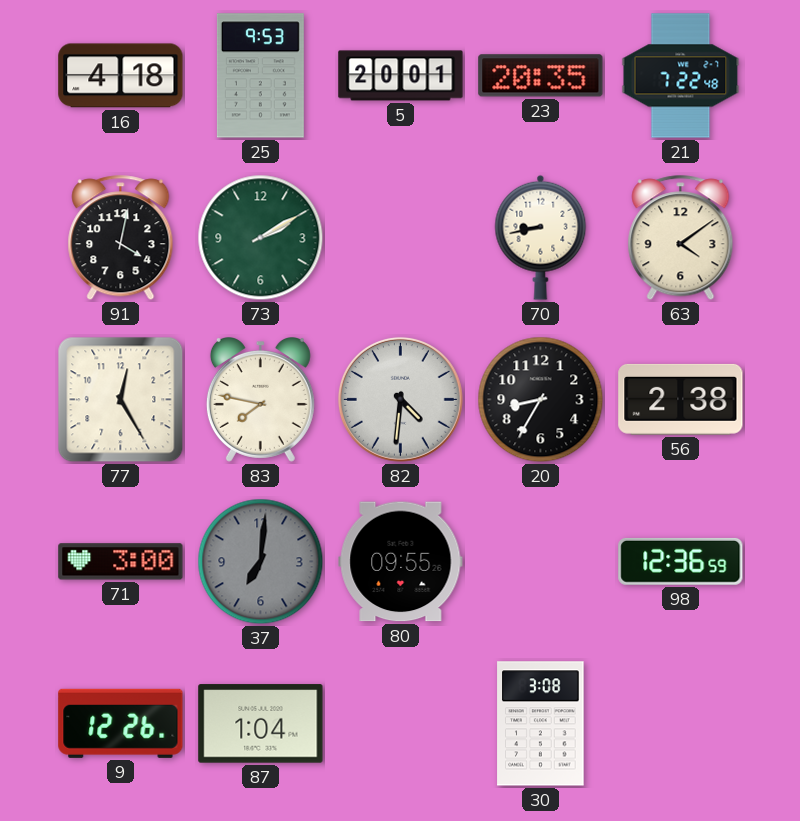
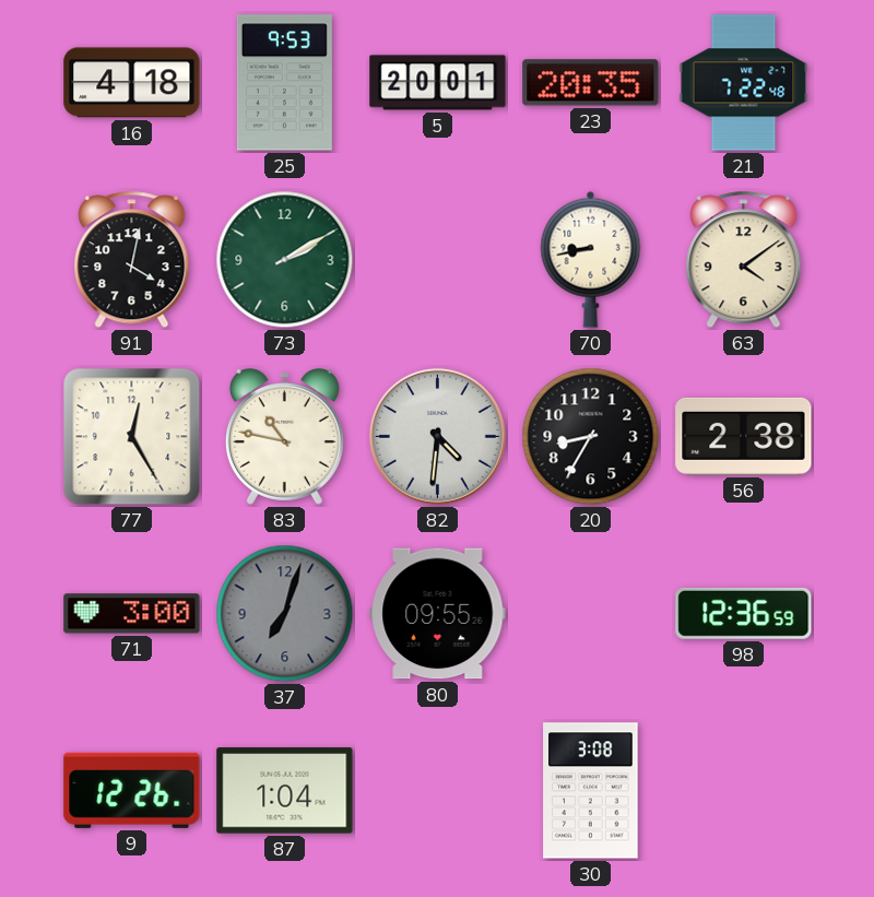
83: 7:47 -> 10:47
37: 7:01 -> 7:03
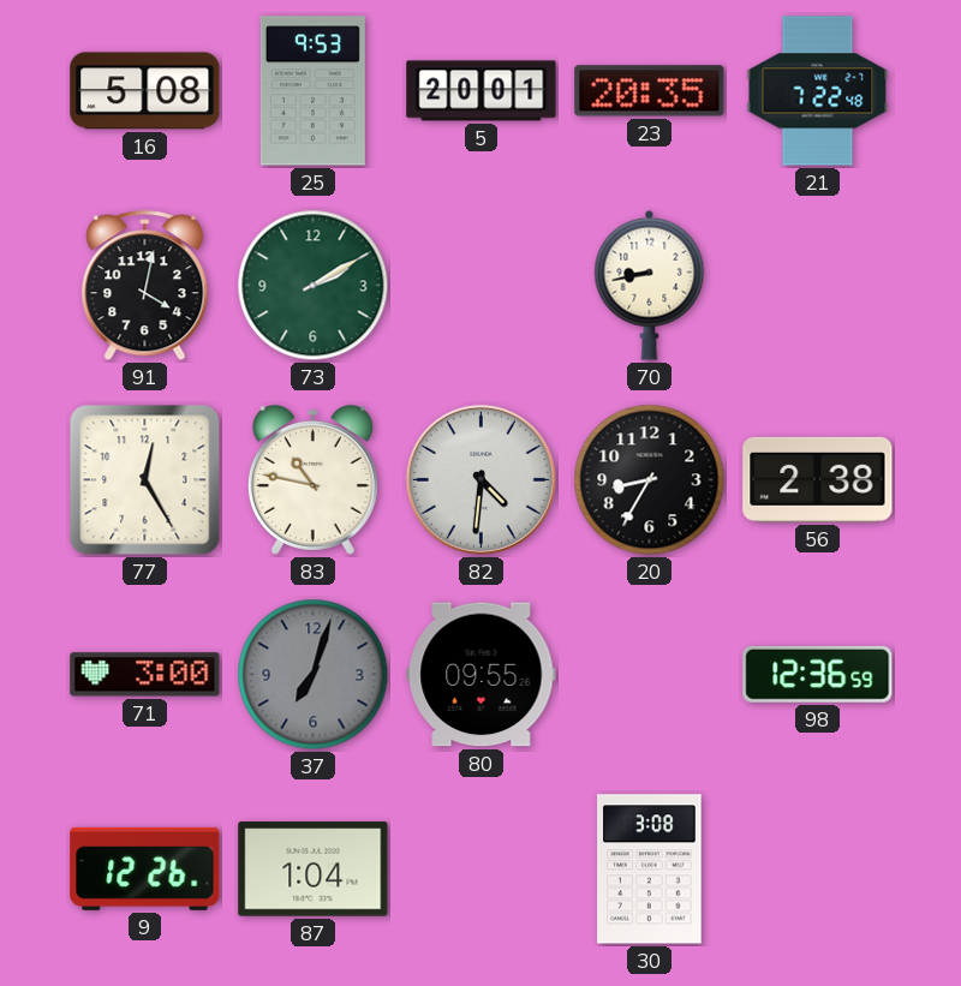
16: 4:18 -> 5:08
63: 4:09 -> none
